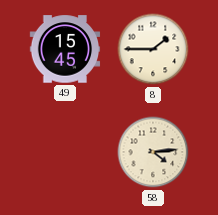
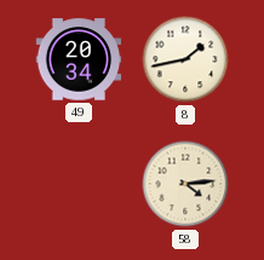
49: 15:45 -> 20:34
8: 1:45 -> 1:43
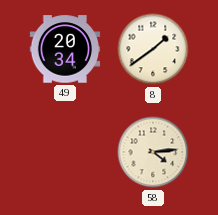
8: 1:43 -> 1:39
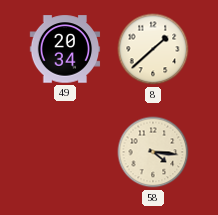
8: 1:39 -> 1:38
58: 4:14 -> 4:16
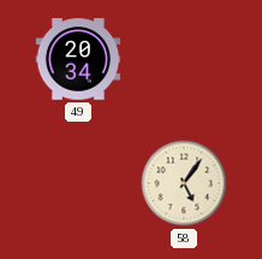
8: 1:38 -> none
58: 4:16 -> 5:06
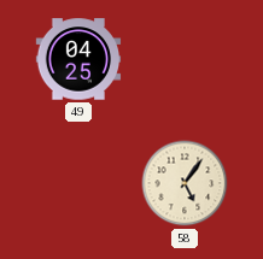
49: 20:34 -> 04:25
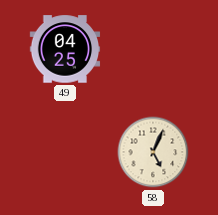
58: 5:06 -> 5:04
